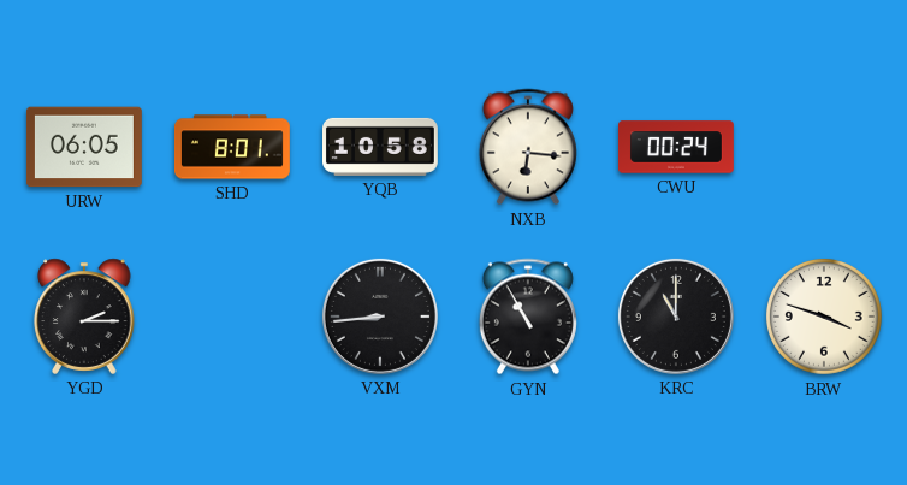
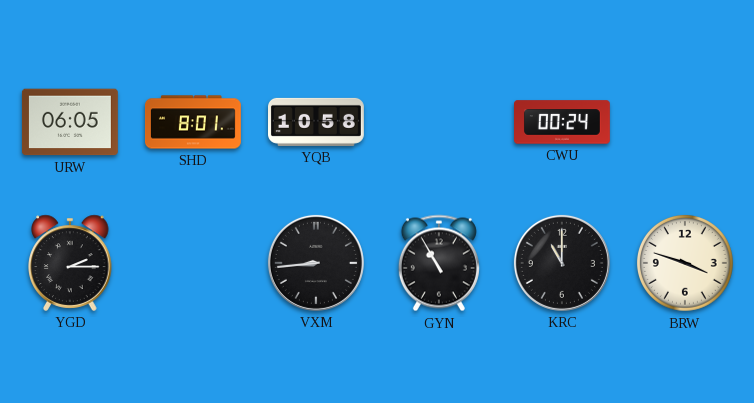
NXB: 6:16 -> none
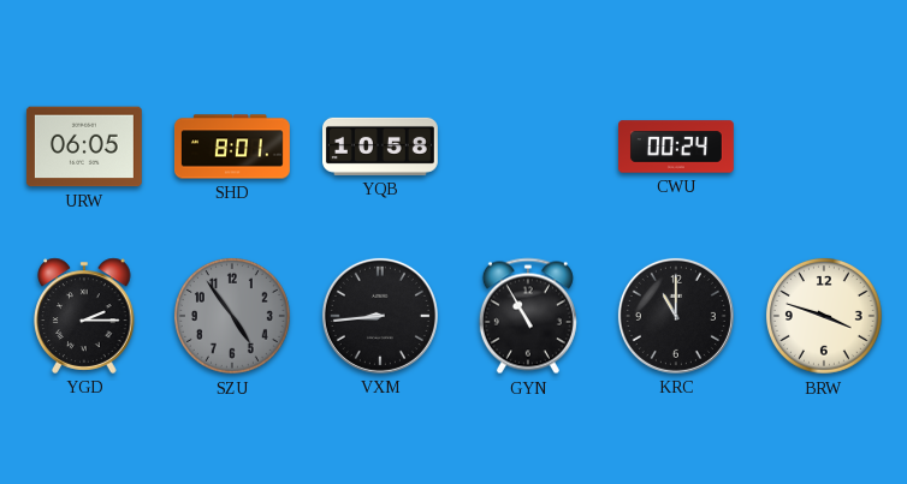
SZU: none -> 4:54
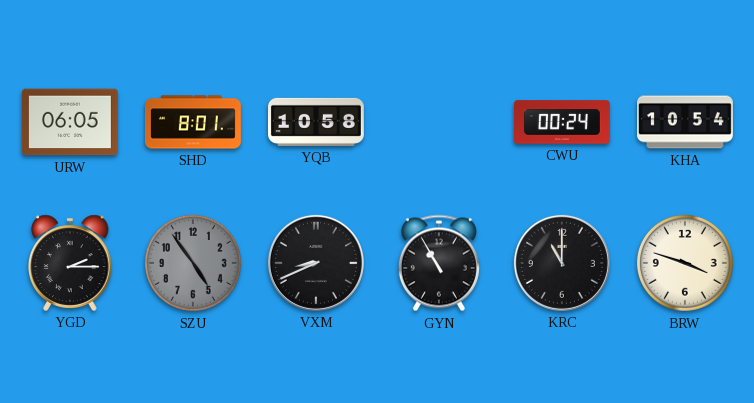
KHA: none -> 10:54
VXM: 8:44 -> 8:41
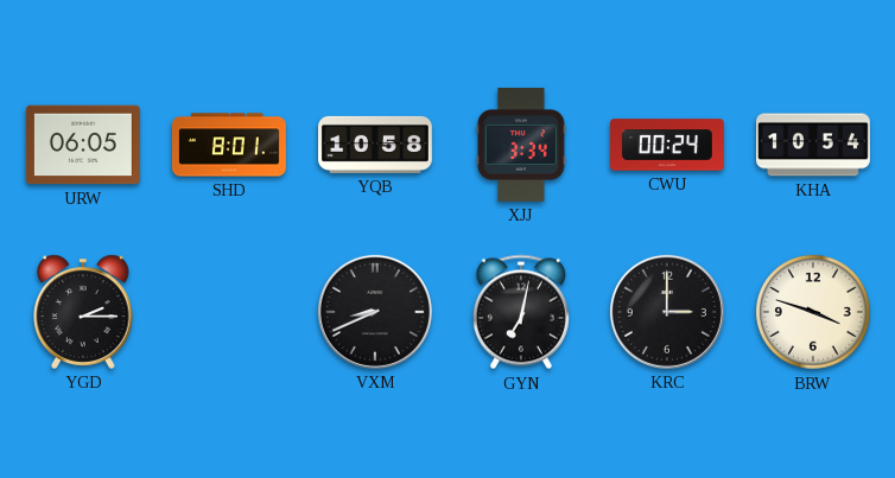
XJJ: none -> 3:34
SZU: 4:54 -> none
GYN: 10:55 -> 7:02
KRC: 11:00 -> 3:00
